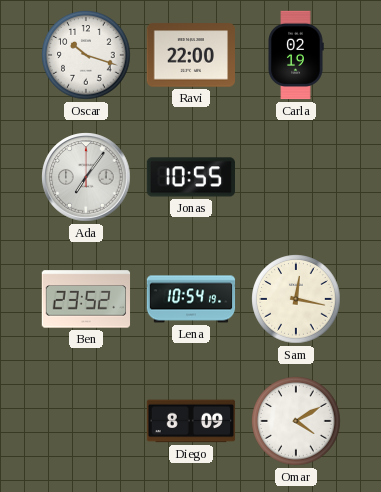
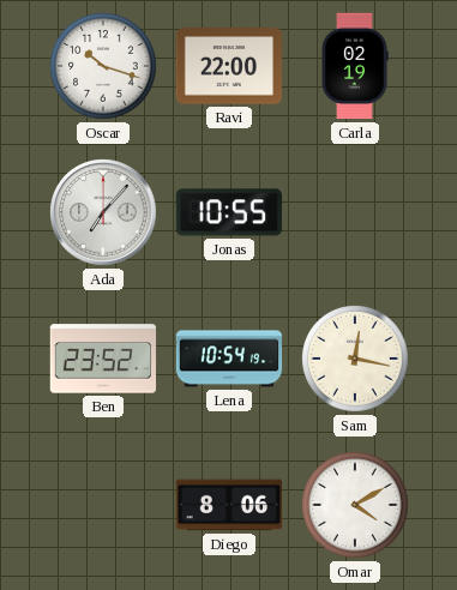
Ada: 7:06 -> 7:07
Diego: 8:09 -> 8:06
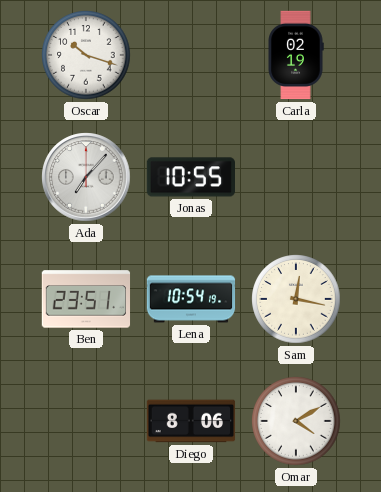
Ravi: 22:00 -> none
Ben: 23:52 -> 23:51
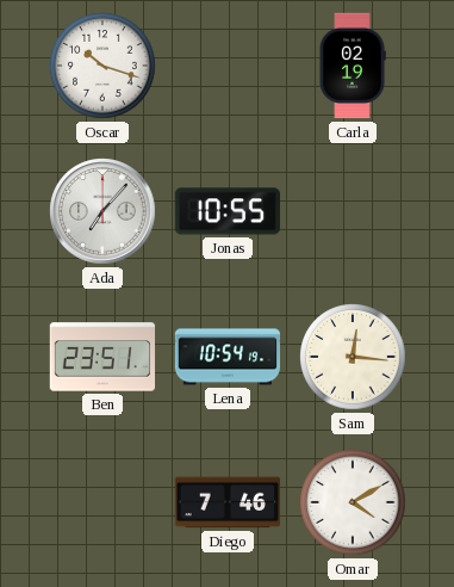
Sam: 12:17 -> 12:16
Diego: 8:06 -> 7:46
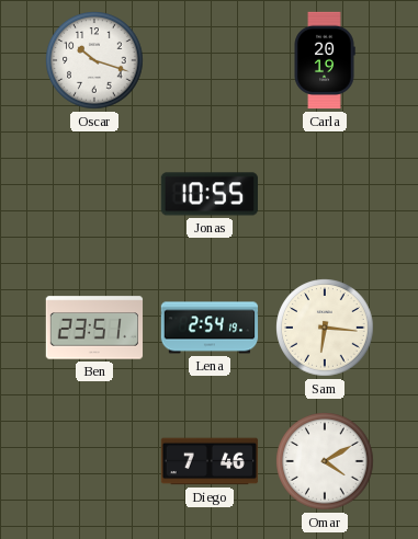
Carla: 02:19 -> 20:19
Ada: 7:07 -> none
Lena: 10:54 -> 2:54
Sam: 12:16 -> 6:16
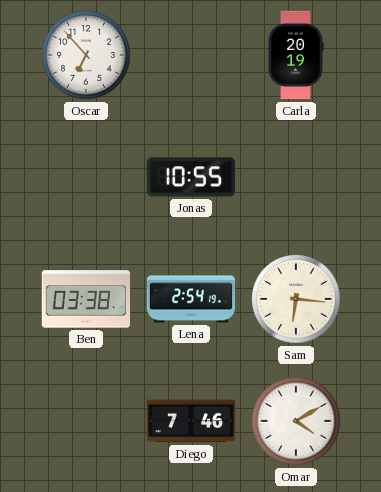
Oscar: 10:18 -> 6:53
Ben: 23:51 -> 03:38
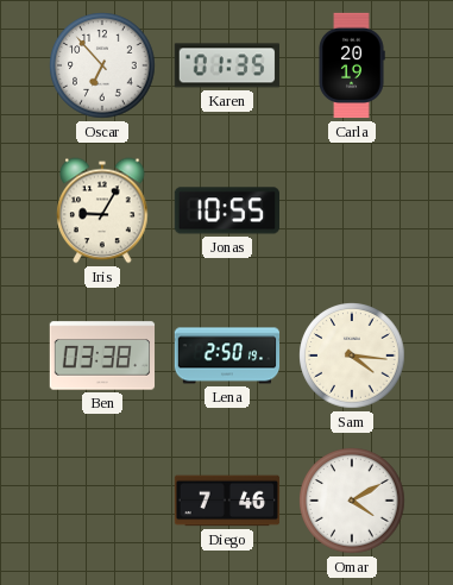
Karen: none -> 01:35
Iris: none -> 9:05
Lena: 2:54 -> 2:50
Sam: 6:16 -> 4:16
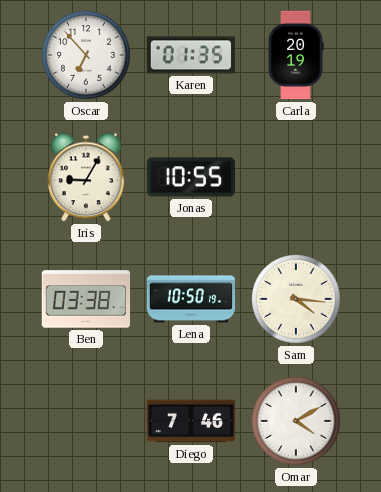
Lena: 2:50 -> 10:50
